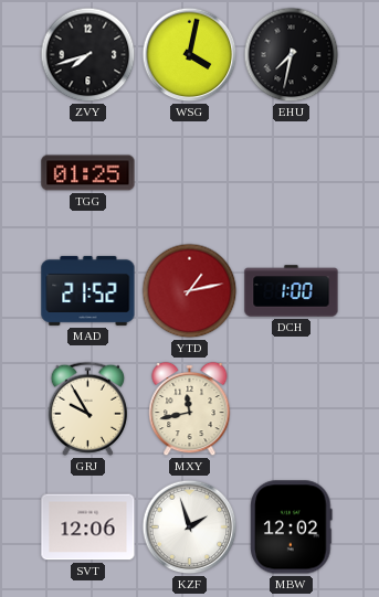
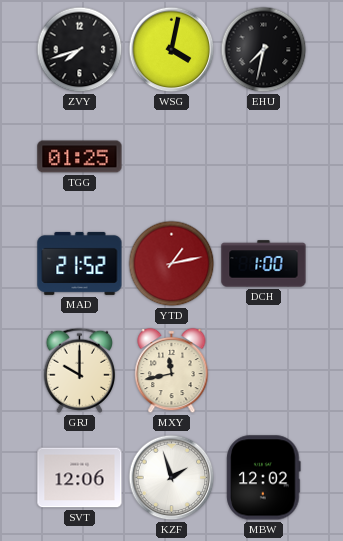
GRJ: 9:55 -> 10:00
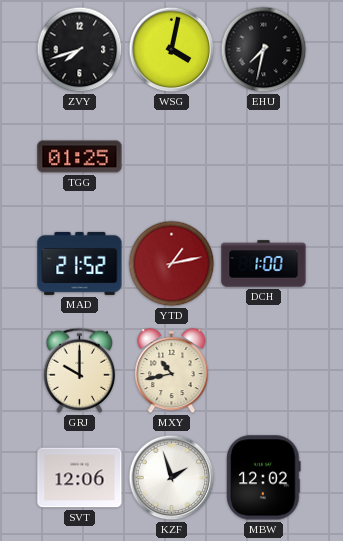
MXY: 11:43 -> 10:43
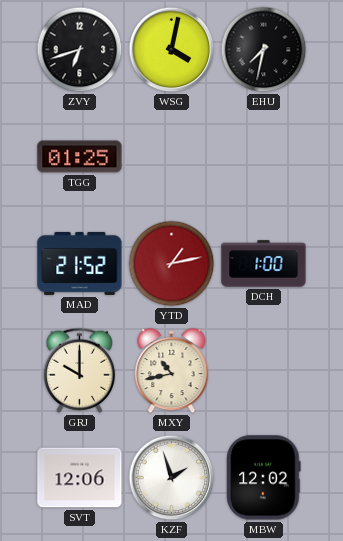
ZVY: 7:42 -> 6:42
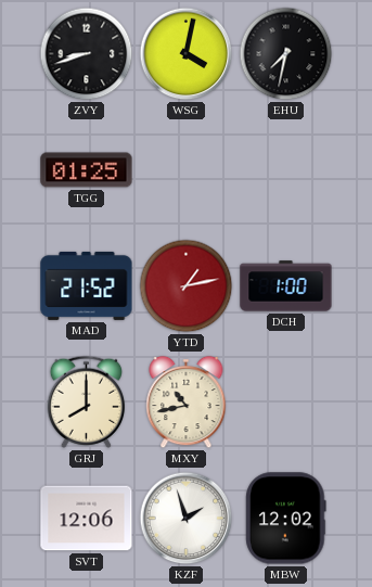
ZVY: 6:42 -> 8:42
GRJ: 10:00 -> 8:00
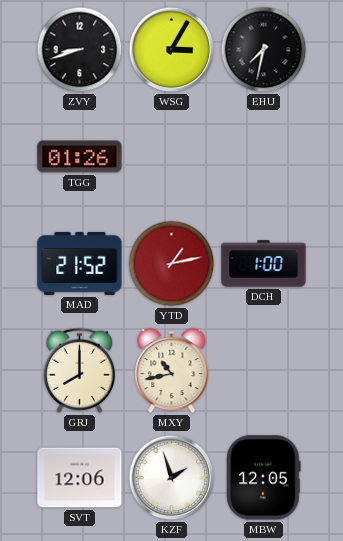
WSG: 4:02 -> 3:05
TGG: 01:25 -> 01:26
MBW: 12:02 -> 12:05
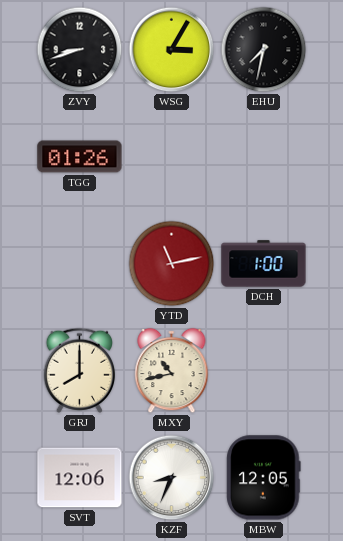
MAD: 21:52 -> none
YTD: 1:13 -> 11:13
KZF: 1:57 -> 8:34
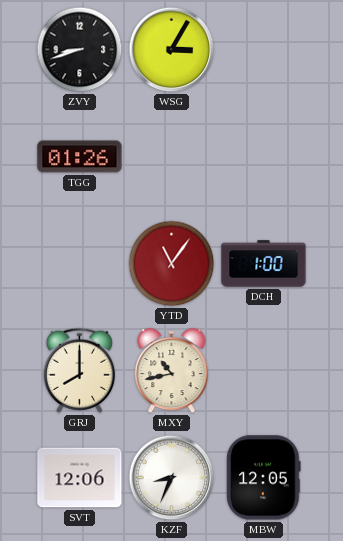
EHU: 7:32 -> none
YTD: 11:13 -> 11:06
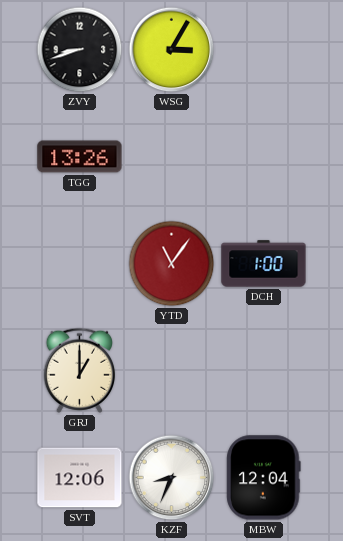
TGG: 01:26 -> 13:26
GRJ: 8:00 -> 1:00
MXY: 10:43 -> none
MBW: 12:05 -> 12:04
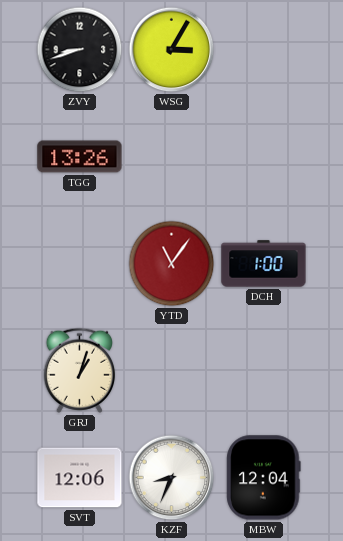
GRJ: 1:00 -> 1:03
